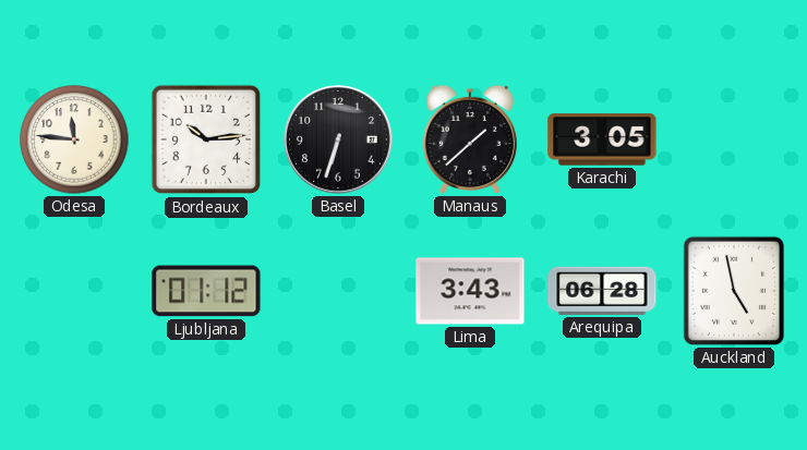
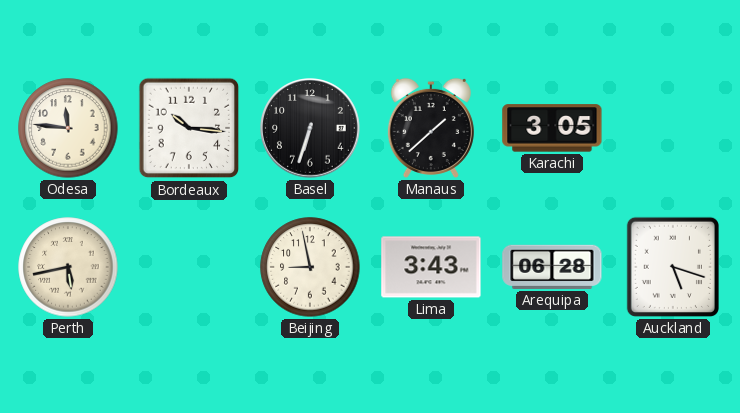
Bordeaux: 10:14 -> 10:16
Perth: none -> 5:43
Ljubljana: 01:12 -> none
Beijing: none -> 8:58
Auckland: 4:58 -> 5:18
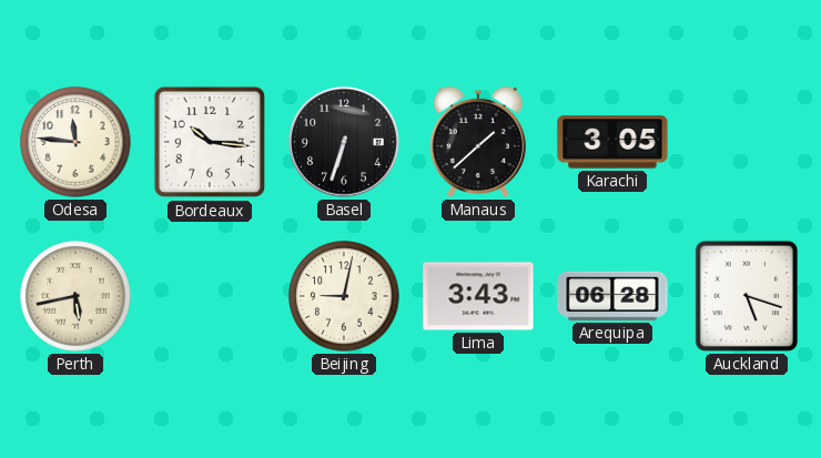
Beijing: 8:58 -> 9:02
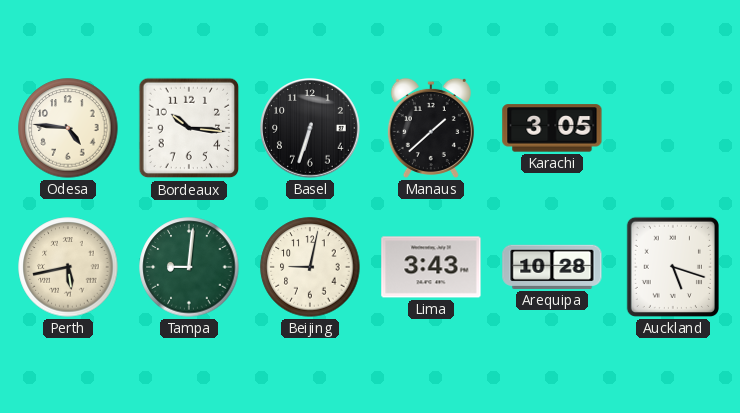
Odesa: 11:46 -> 4:46
Tampa: none -> 9:01
Arequipa: 06:28 -> 10:28
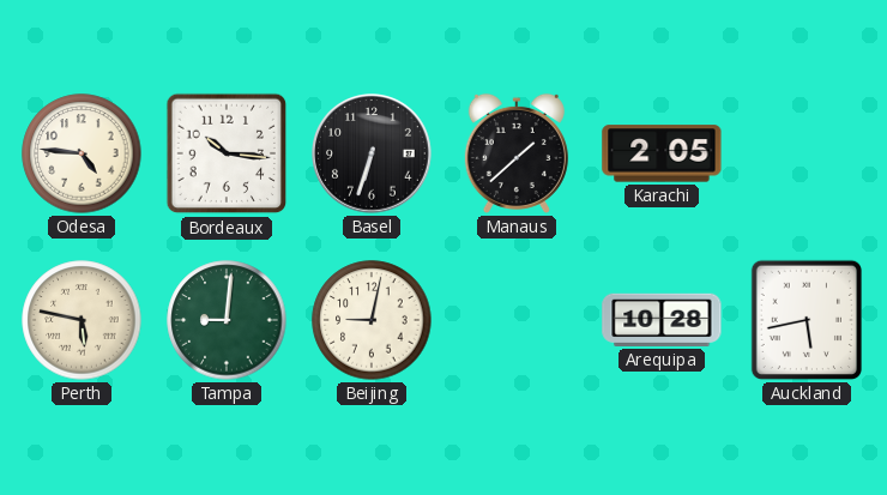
Karachi: 3:05 -> 2:05
Perth: 5:43 -> 5:47
Lima: 3:43 -> none
Auckland: 5:18 -> 5:43
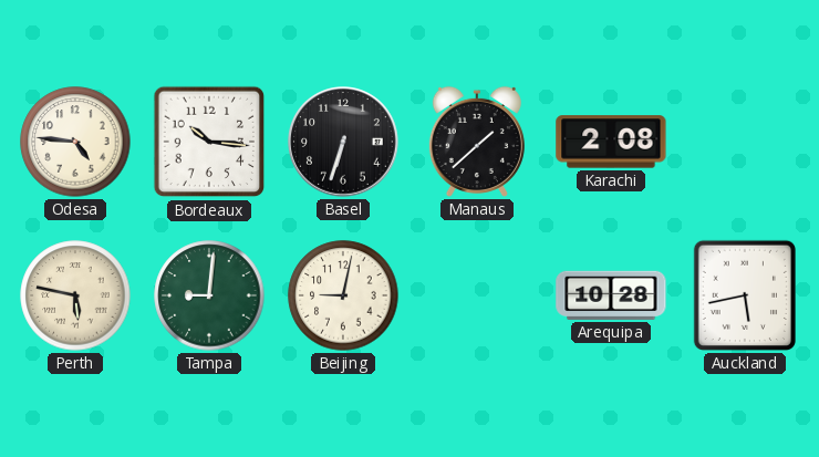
Karachi: 2:05 -> 2:08
